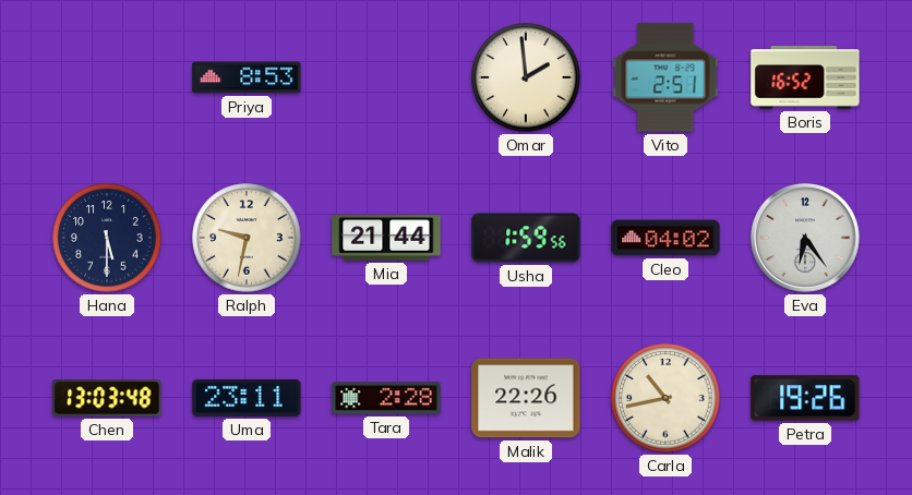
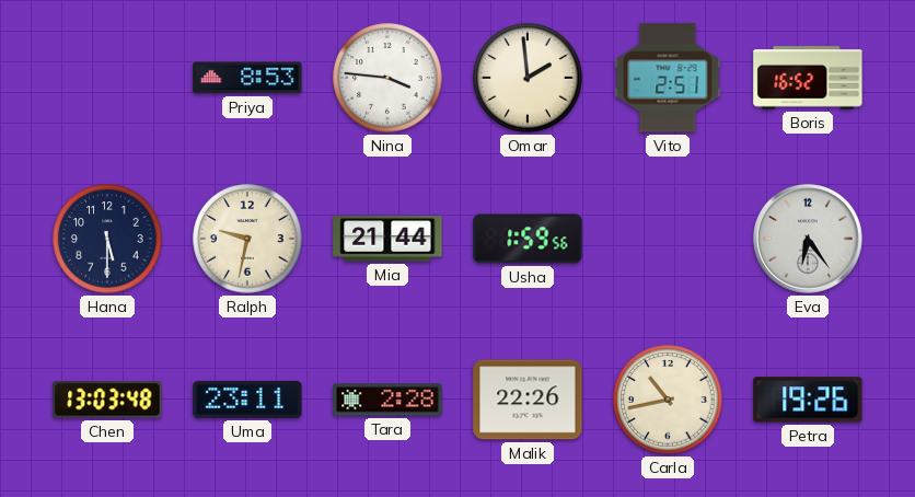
Nina: none -> 3:46
Cleo: 04:02 -> none
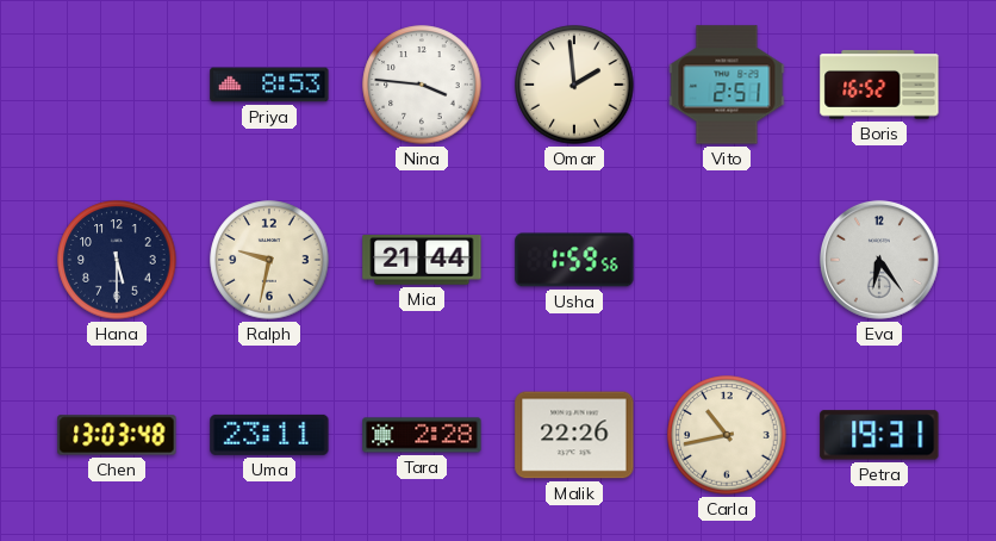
Petra: 19:26 -> 19:31
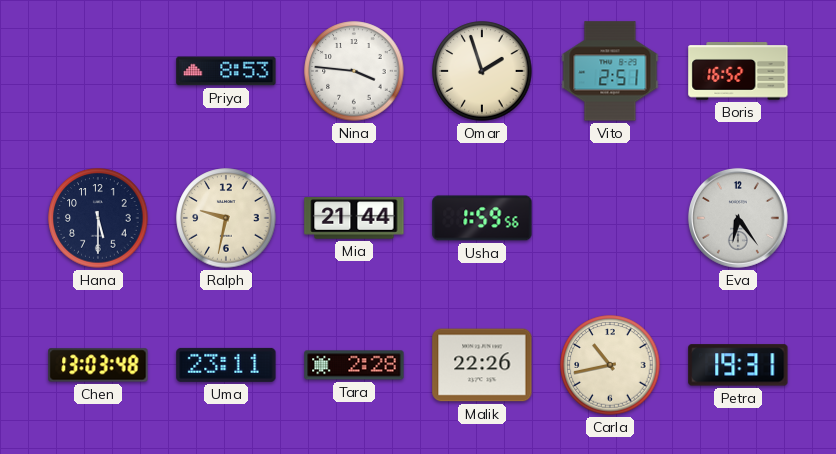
Omar: 1:59 -> 1:57
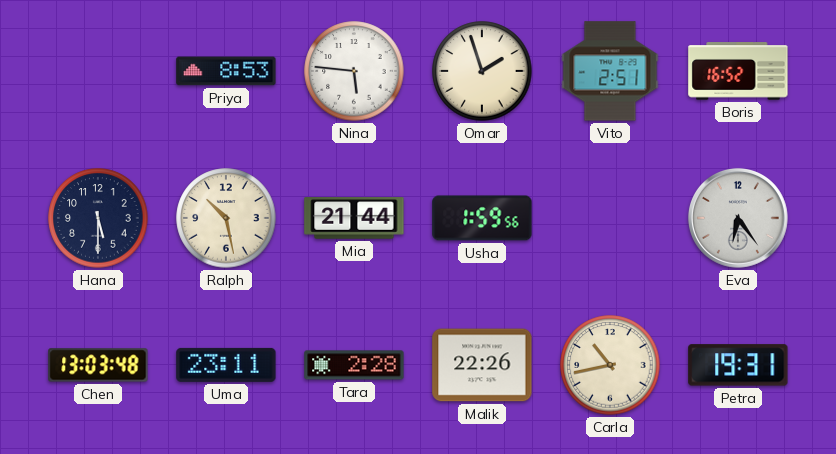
Nina: 3:46 -> 5:46
Ralph: 9:32 -> 10:28
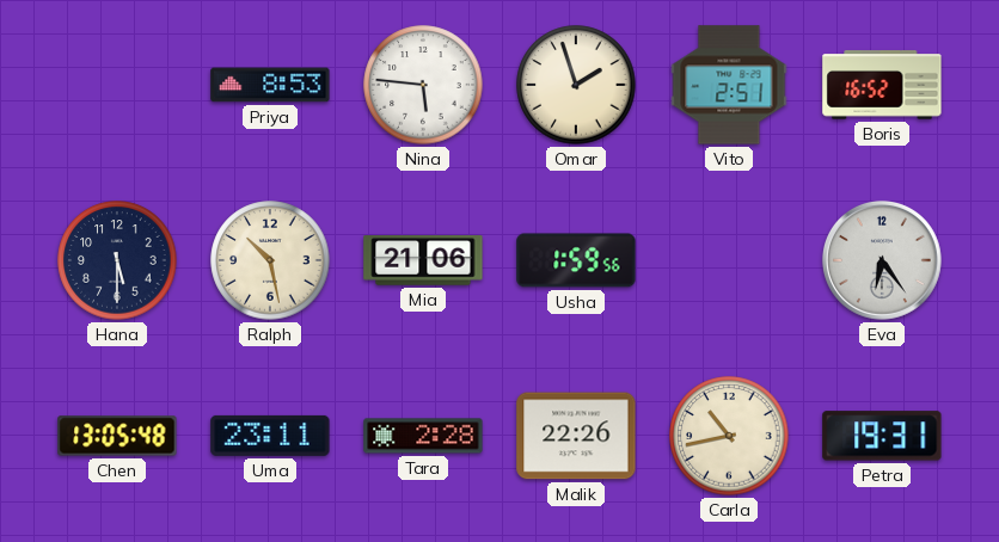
Mia: 21:44 -> 21:06
Chen: 13:03 -> 13:05
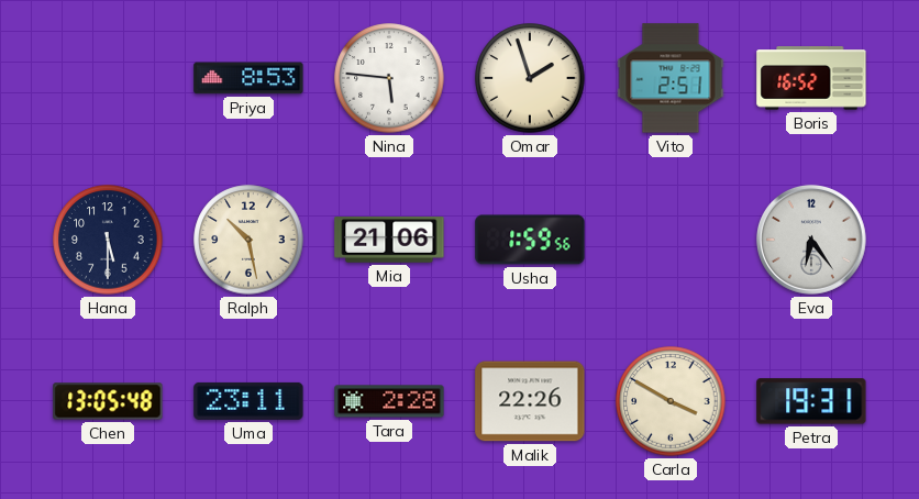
Carla: 10:43 -> 3:50
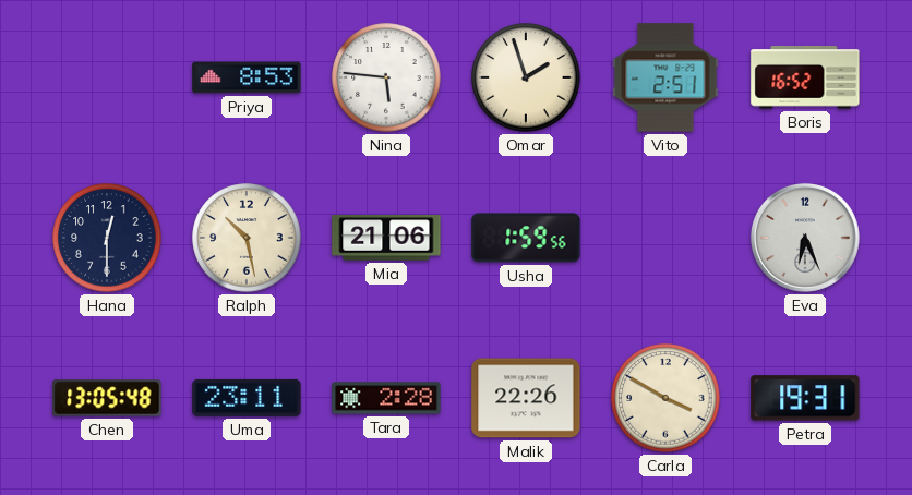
Hana: 5:30 -> 12:30
Eva: 6:24 -> 6:26
